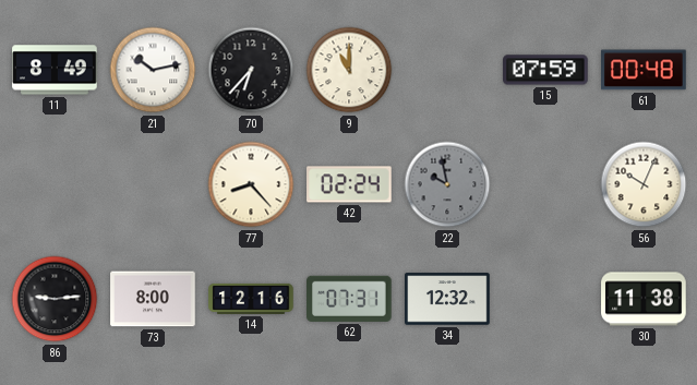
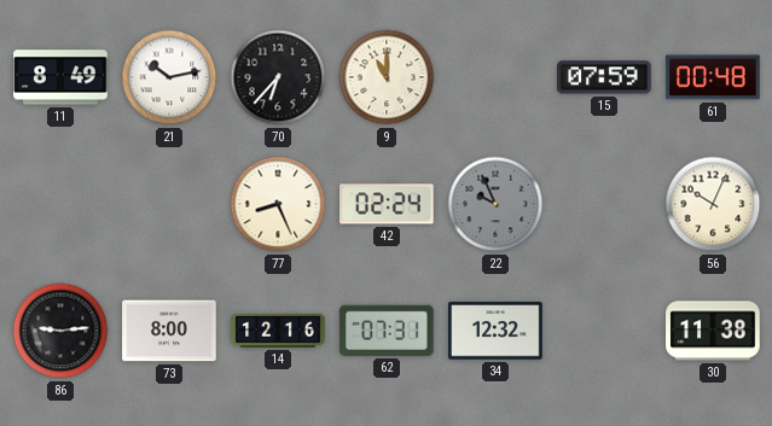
77: 8:23 -> 8:26
22: 9:58 -> 9:56
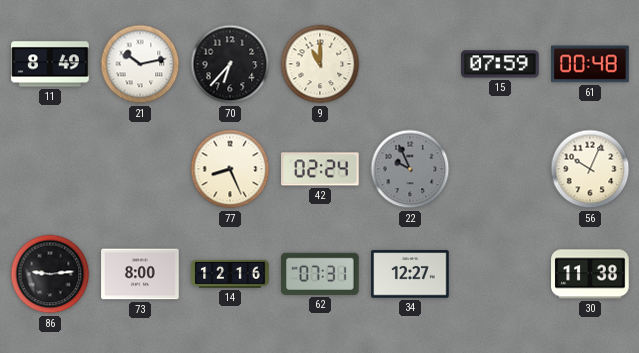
34: 12:32 -> 12:27
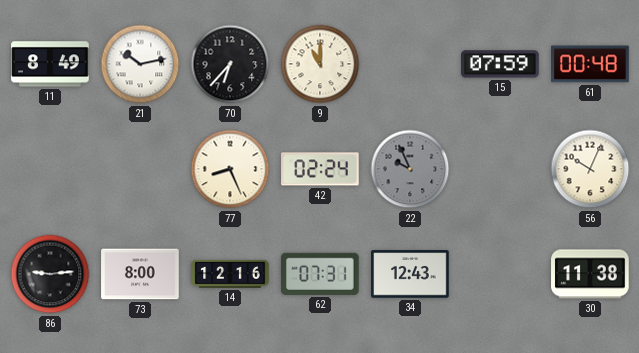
34: 12:27 -> 12:43
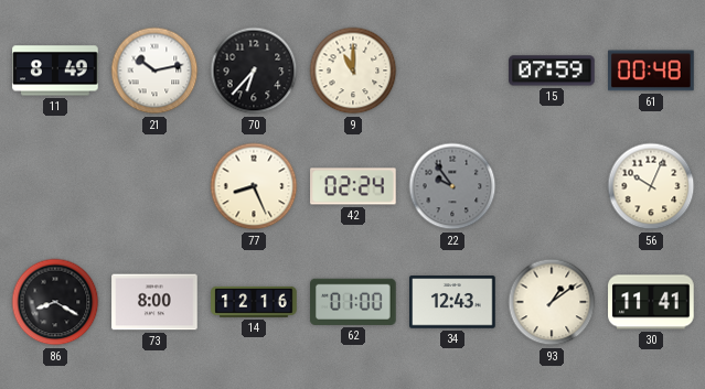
22: 9:56 -> 9:54
86: 9:14 -> 8:20
62: 07:31 -> 01:00
93: none -> 1:09
30: 11:38 -> 11:41
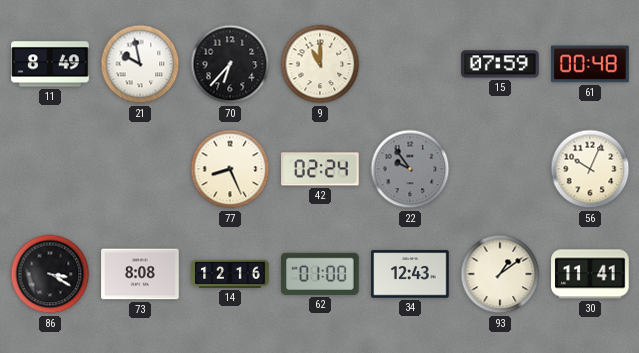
21: 10:13 -> 9:58
86: 8:20 -> 3:20
73: 8:00 -> 8:08
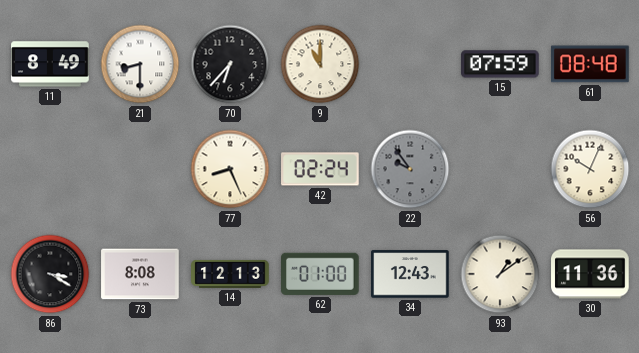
21: 9:58 -> 8:30
61: 00:48 -> 08:48
14: 12:16 -> 12:13
30: 11:41 -> 11:36
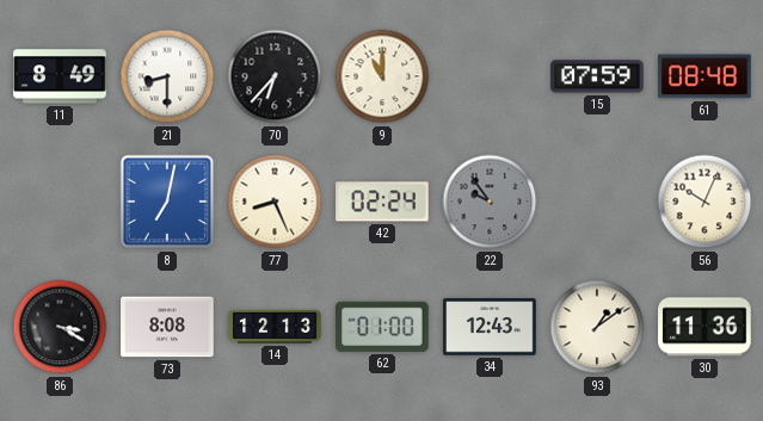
8: none -> 7:02
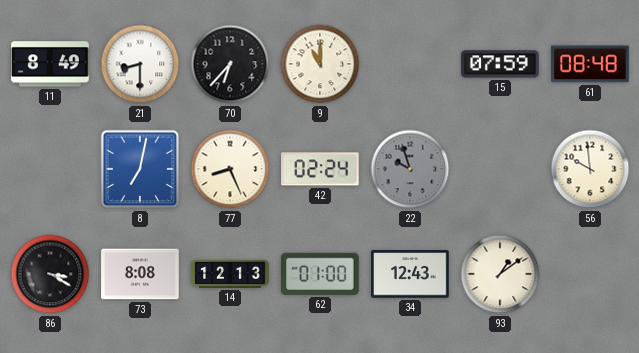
22: 9:54 -> 9:57
56: 10:04 -> 9:59
30: 11:36 -> none
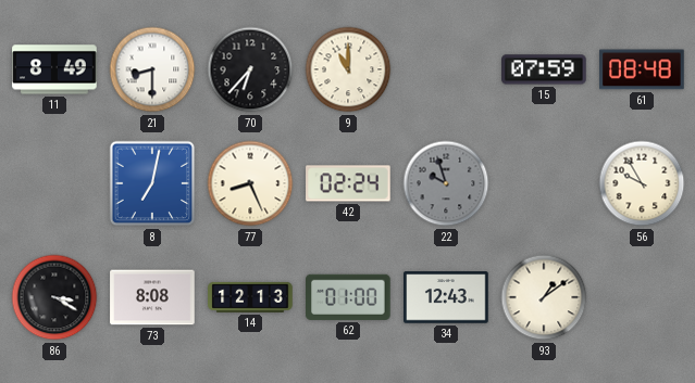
56: 9:59 -> 9:55
